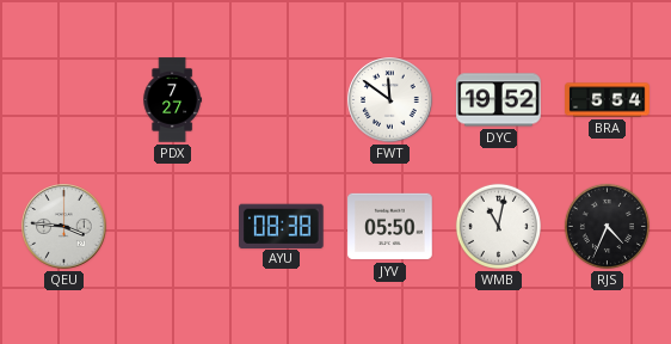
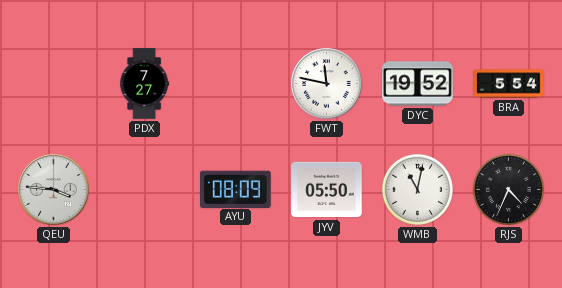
FWT: 11:51 -> 11:47
AYU: 08:38 -> 08:09
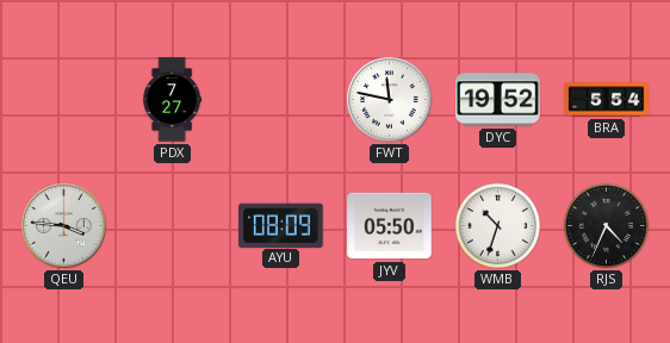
WMB: 11:02 -> 10:33
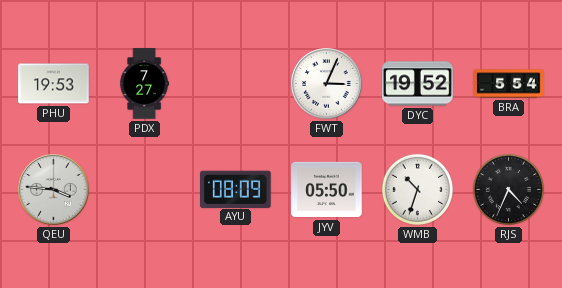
PHU: none -> 19:53
FWT: 11:47 -> 3:04
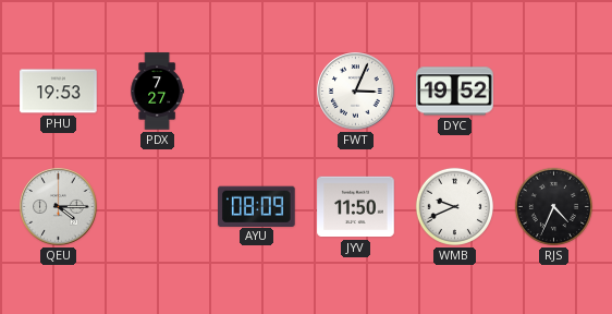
BRA: 5:54 -> none
QEU: 3:46 -> 4:15
JYV: 05:50 -> 11:50
WMB: 10:33 -> 9:41
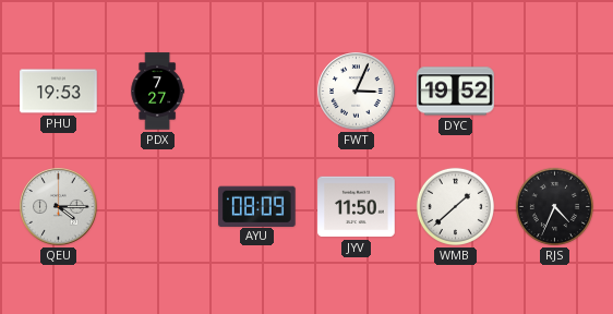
WMB: 9:41 -> 1:38
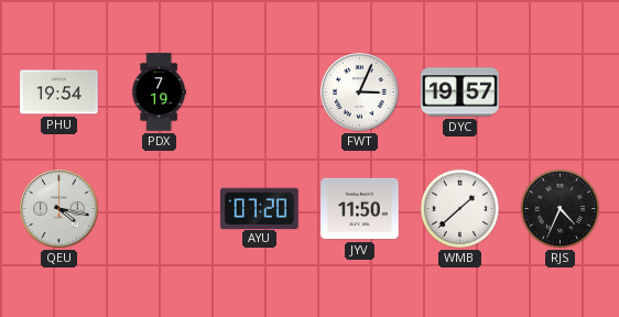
PHU: 19:53 -> 19:54
PDX: 7:27 -> 7:19
DYC: 19:52 -> 19:57
QEU: 4:15 -> 4:17
AYU: 08:09 -> 07:20
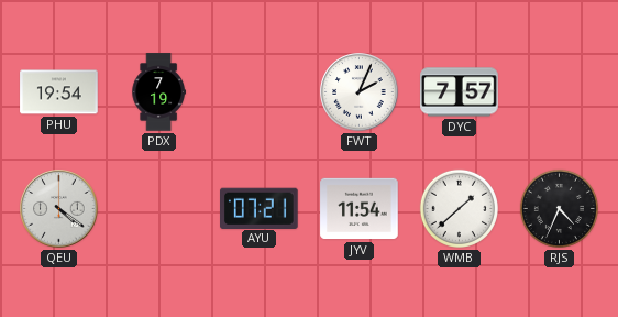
FWT: 3:04 -> 2:04
DYC: 19:57 -> 7:57
QEU: 4:17 -> 4:21
AYU: 07:20 -> 07:21
JYV: 11:50 -> 11:54
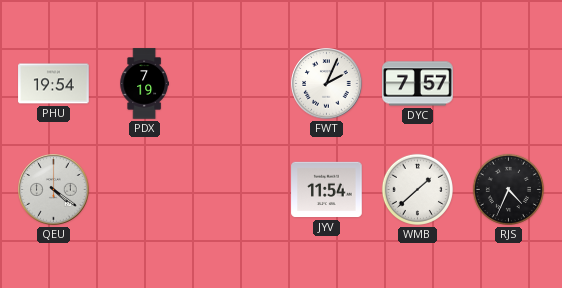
AYU: 07:21 -> none
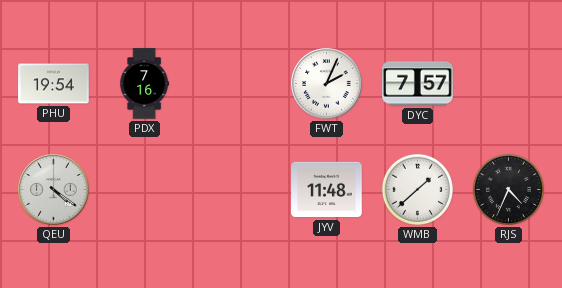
PDX: 7:19 -> 7:16
JYV: 11:54 -> 11:48
